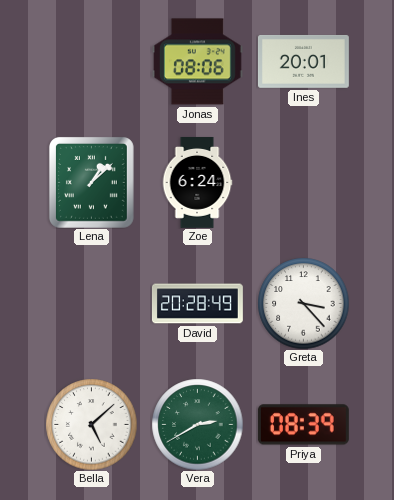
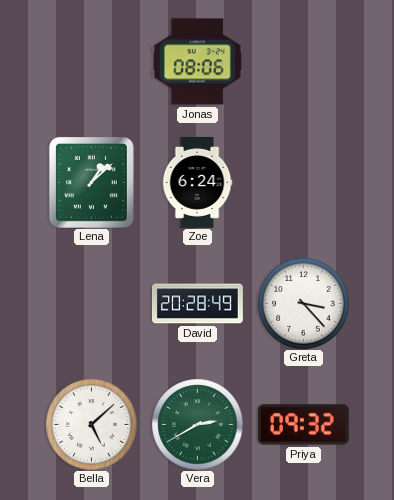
Ines: 20:01 -> none
Priya: 08:39 -> 09:32
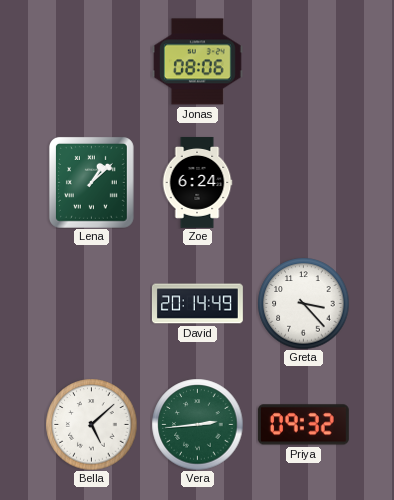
David: 20:28 -> 20:14
Vera: 2:40 -> 2:44
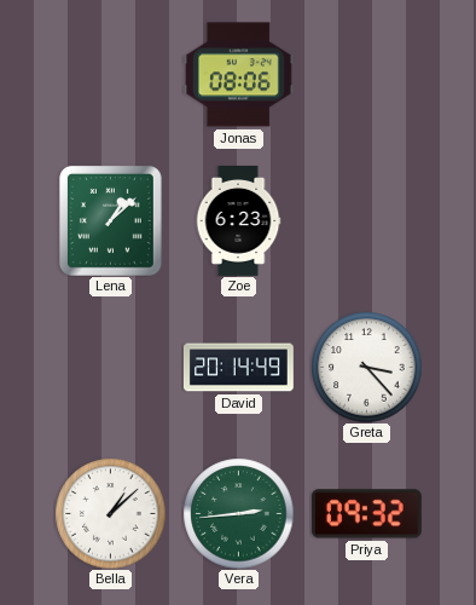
Zoe: 6:24 -> 6:23
Bella: 5:08 -> 1:08
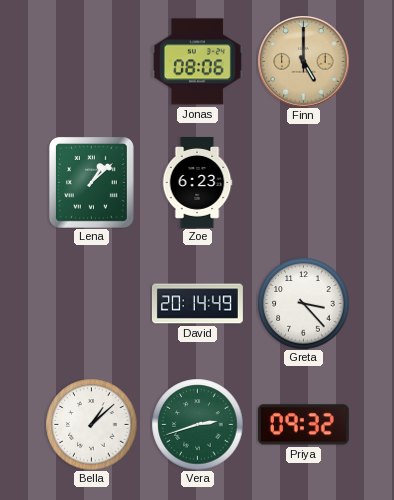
Finn: none -> 5:00
Vera: 2:44 -> 2:42
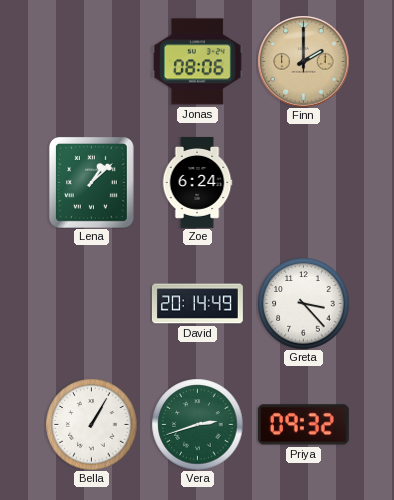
Finn: 5:00 -> 2:00
Zoe: 6:23 -> 6:24
Bella: 1:08 -> 1:05
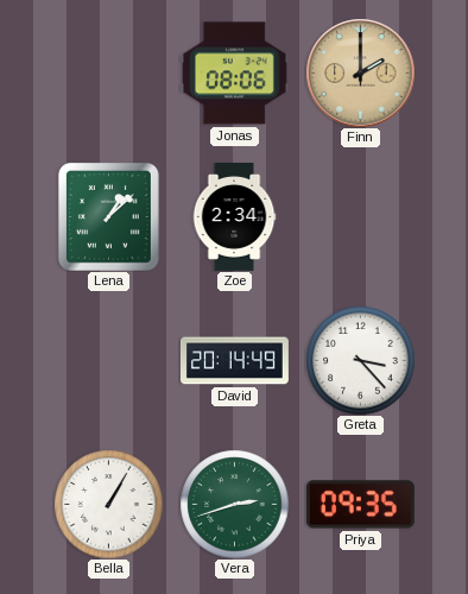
Zoe: 6:24 -> 2:34
Priya: 09:32 -> 09:35
